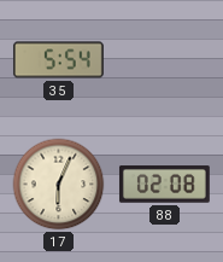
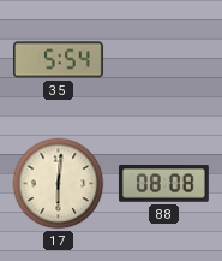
17: 6:04 -> 6:01
88: 02:08 -> 08:08
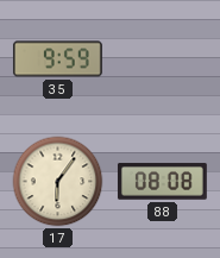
35: 5:54 -> 9:59
17: 6:01 -> 6:06
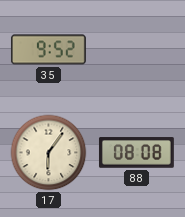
35: 9:59 -> 9:52
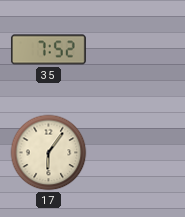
35: 9:52 -> 7:52
88: 08:08 -> none
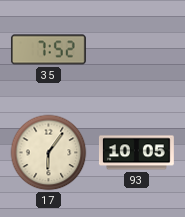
93: none -> 10:05
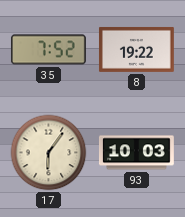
8: none -> 19:22
93: 10:05 -> 10:03
